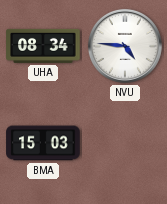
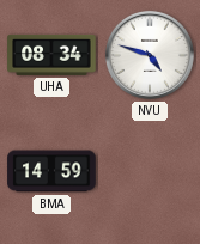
NVU: 4:46 -> 4:48
BMA: 15:03 -> 14:59
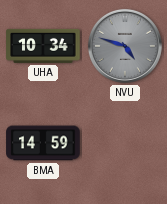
UHA: 08:34 -> 10:34
NVU dial: white -> grey
